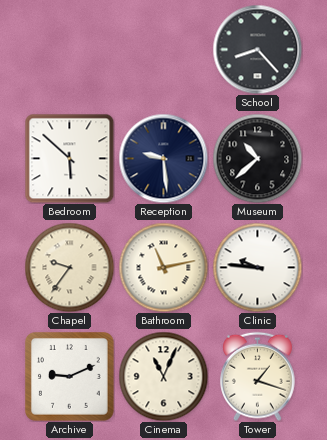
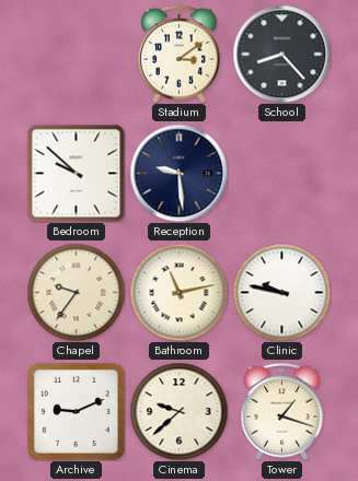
Stadium: none -> 3:09
Bedroom: 5:52 -> 9:52
Museum: 10:38 -> none
Clinic: 9:46 -> 9:47
Cinema: 11:04 -> 9:38
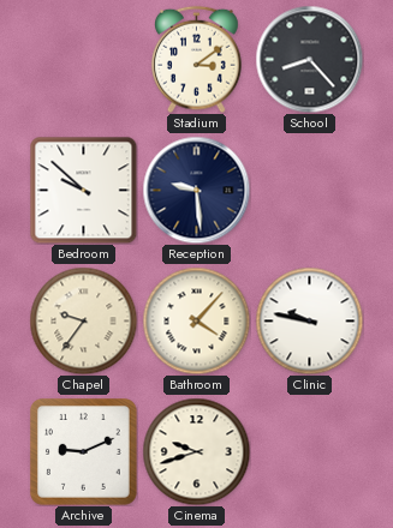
Bathroom: 11:13 -> 4:07
Cinema: 9:38 -> 9:42
Tower: 1:18 -> none
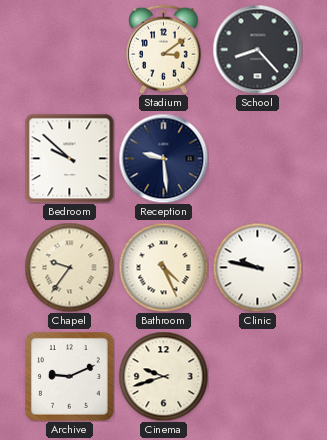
Bathroom: 4:07 -> 4:26
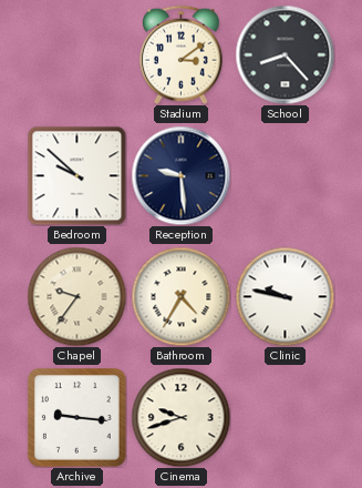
Bathroom: 4:26 -> 4:35
Archive: 9:11 -> 9:16
